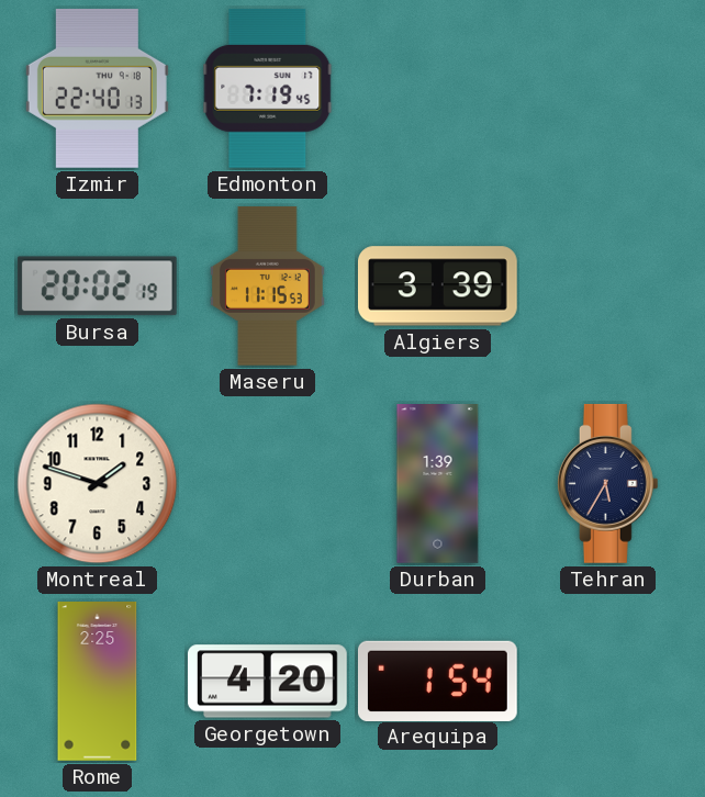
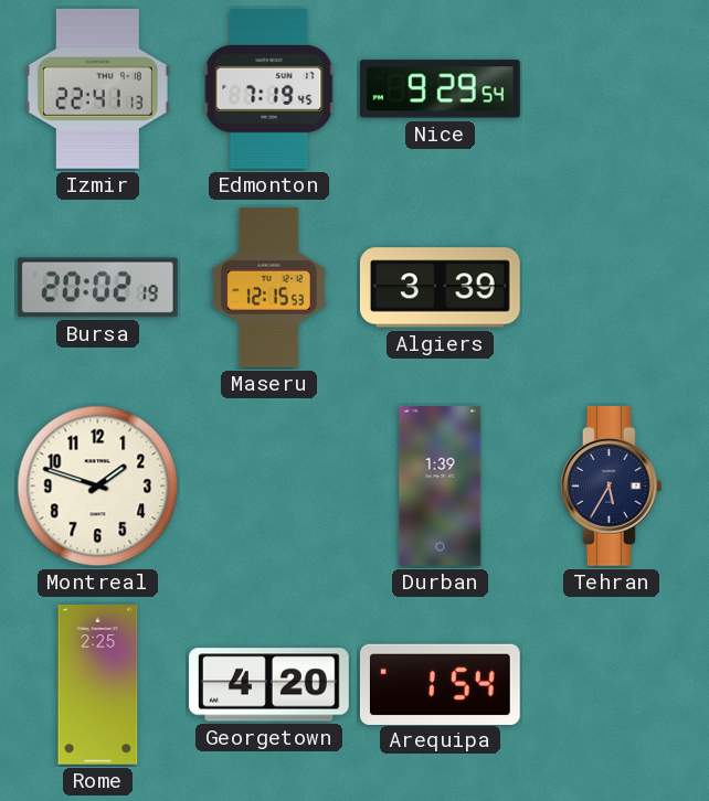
Izmir: 22:40 -> 22:41
Nice: none -> 9:29
Maseru: 11:15 -> 12:15
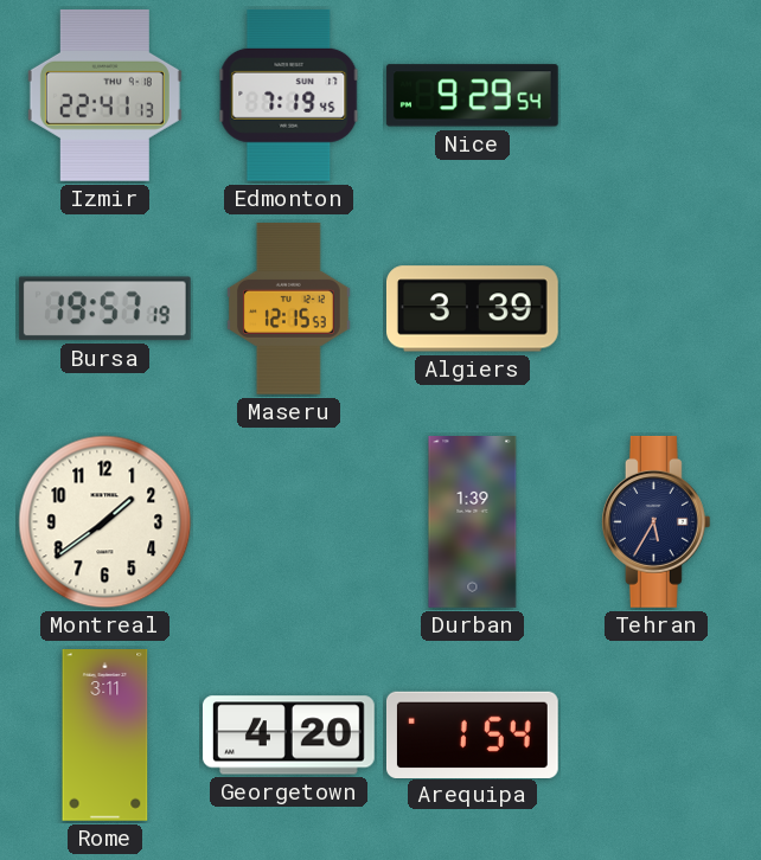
Bursa: 20:02 -> 19:57
Montreal: 1:48 -> 1:39
Rome: 2:25 -> 3:11
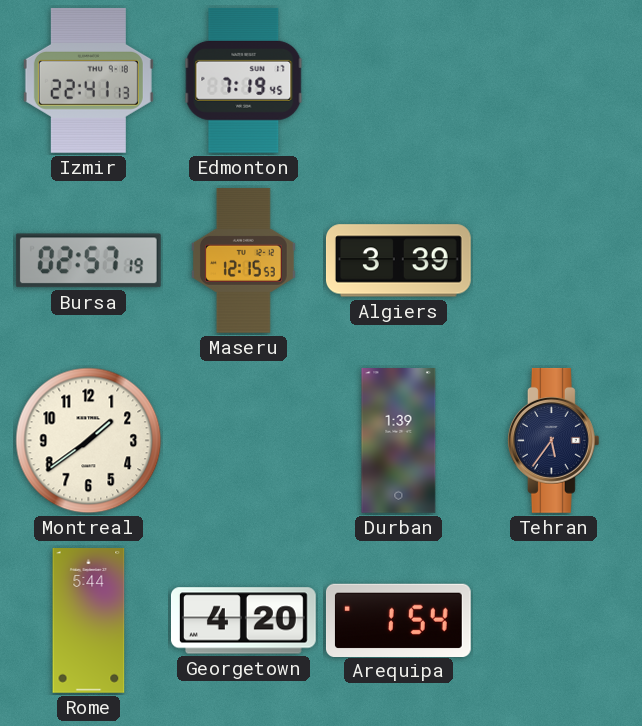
Nice: 9:29 -> none
Bursa: 19:57 -> 02:57
Tehran: 5:35 -> 5:36
Rome: 3:11 -> 5:44
